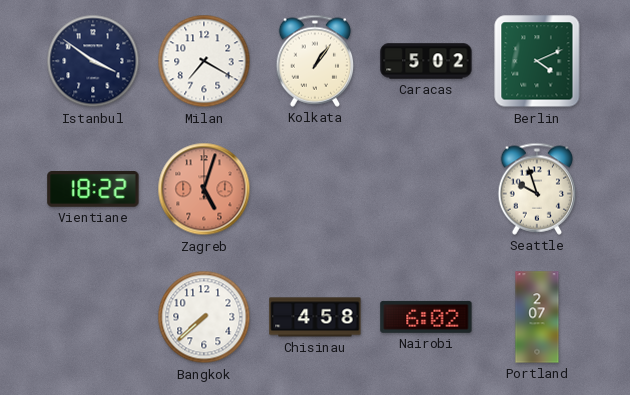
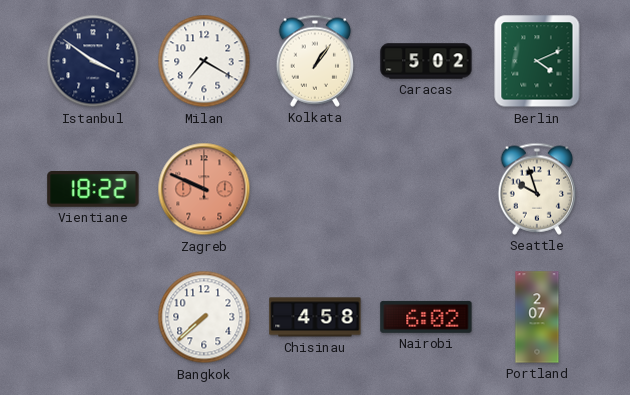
Zagreb: 5:03 -> 9:49
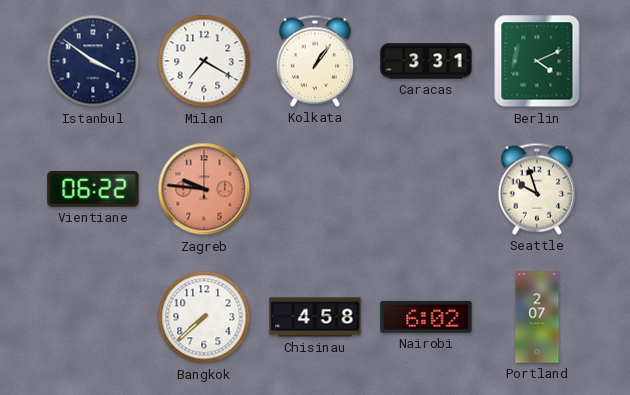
Caracas: 5:02 -> 3:31
Vientiane: 18:22 -> 06:22
Zagreb: 9:49 -> 9:46
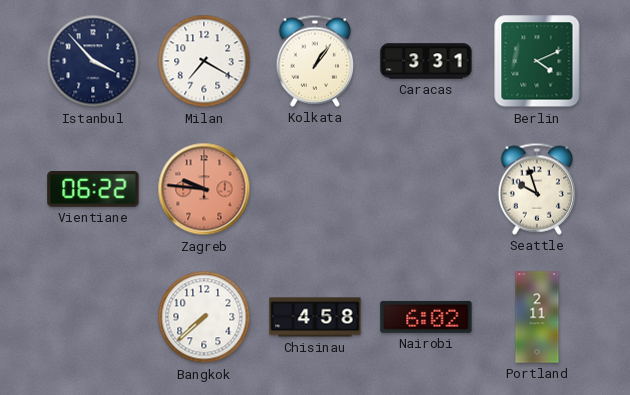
Istanbul: 3:51 -> 3:53
Portland: 2:07 -> 2:11
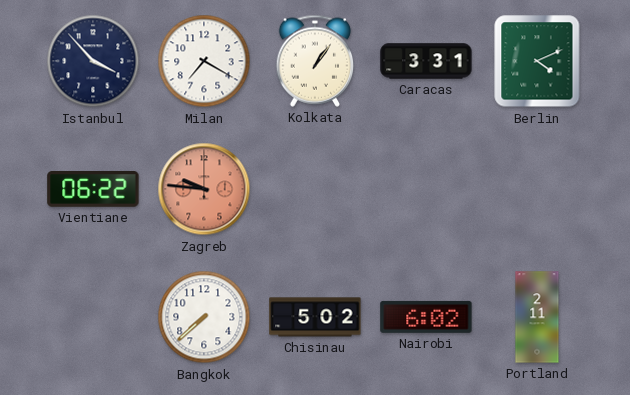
Seattle: 9:57 -> none
Chisinau: 4:58 -> 5:02
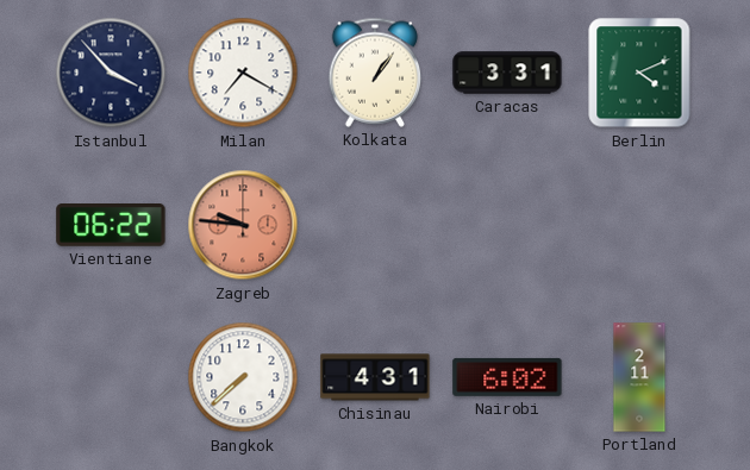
Chisinau: 5:02 -> 4:31
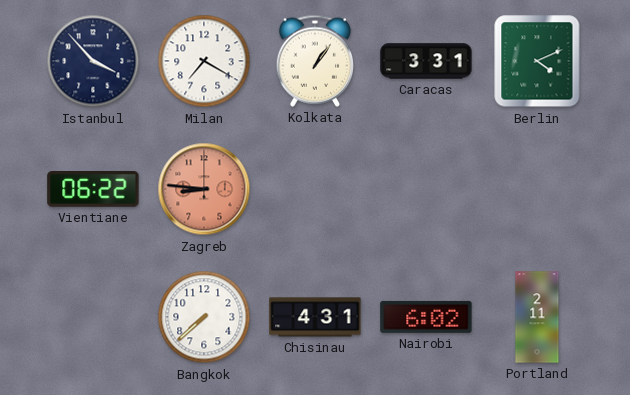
Zagreb: 9:46 -> 8:46
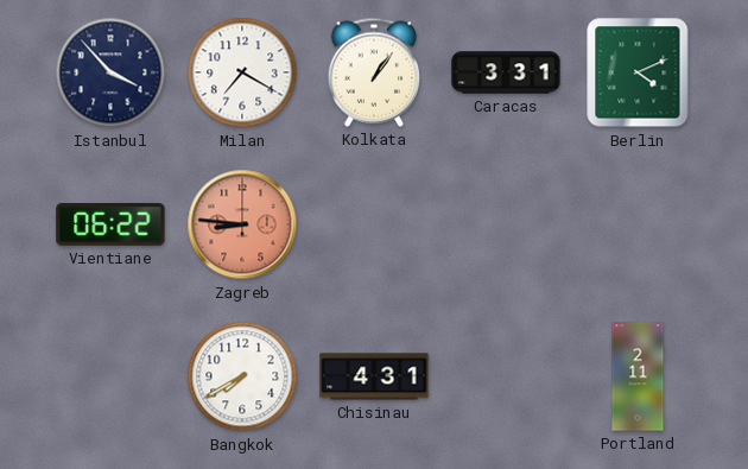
Bangkok: 7:38 -> 7:40
Nairobi: 6:02 -> none
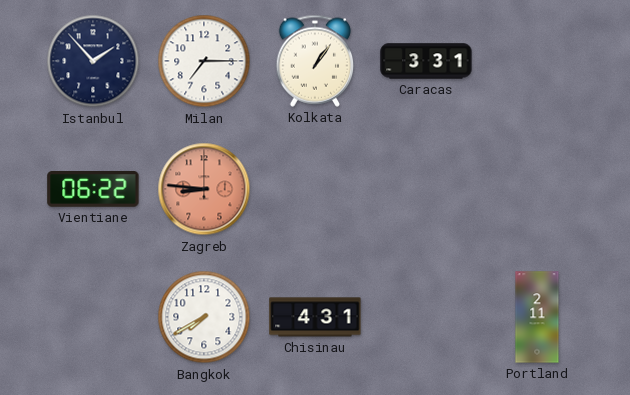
Istanbul: 3:53 -> 1:53
Milan: 7:20 -> 7:15
Berlin: 4:11 -> none
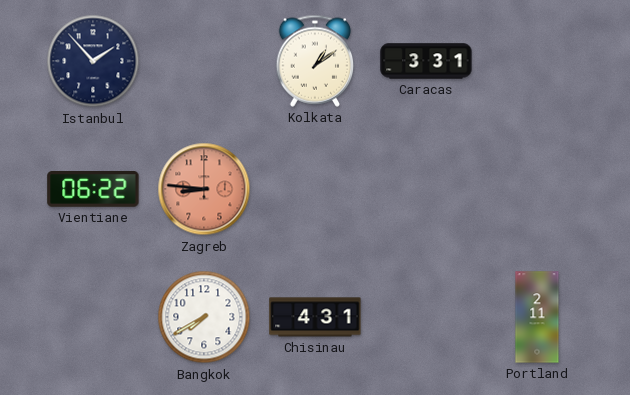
Milan: 7:15 -> none
Kolkata: 1:06 -> 1:09
